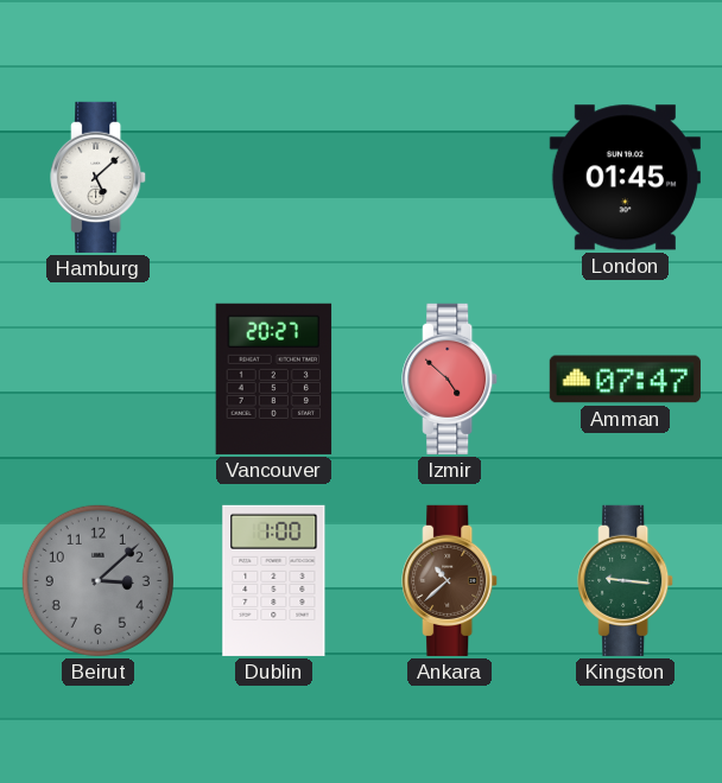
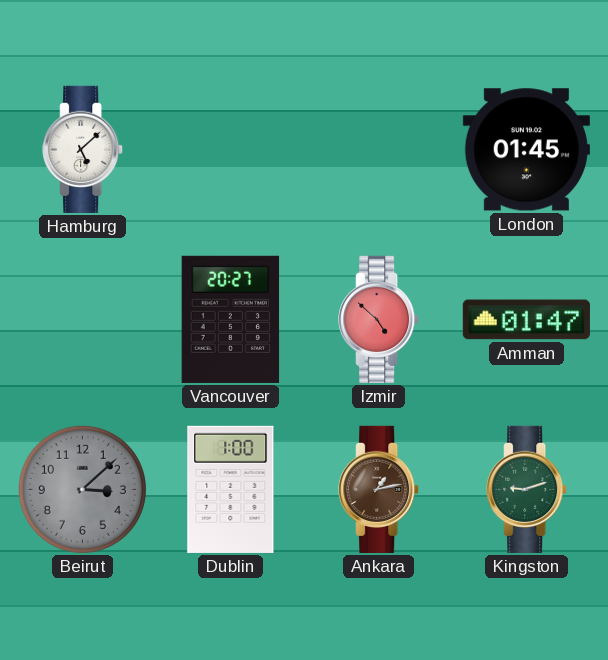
Amman: 07:47 -> 01:47
Ankara: 10:38 -> 1:13
Kingston: 9:16 -> 9:12
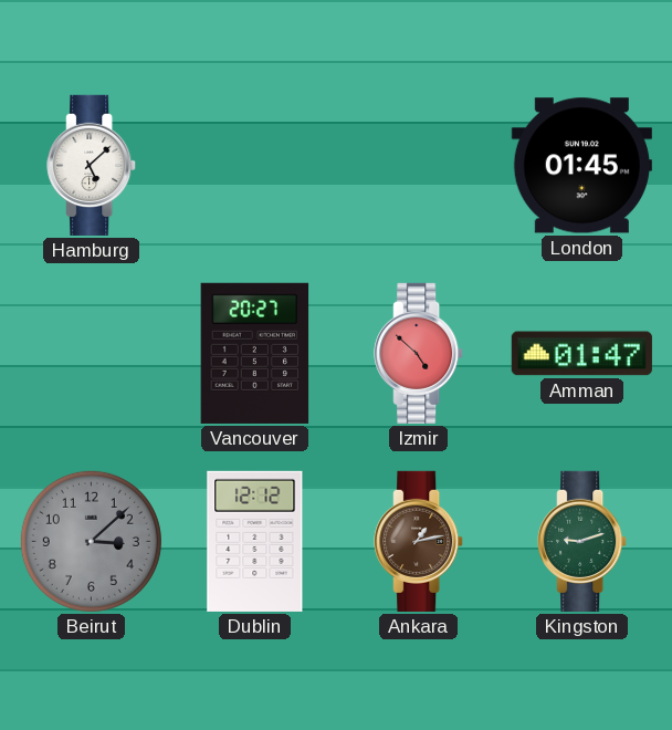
Dublin: 1:00 -> 12:12
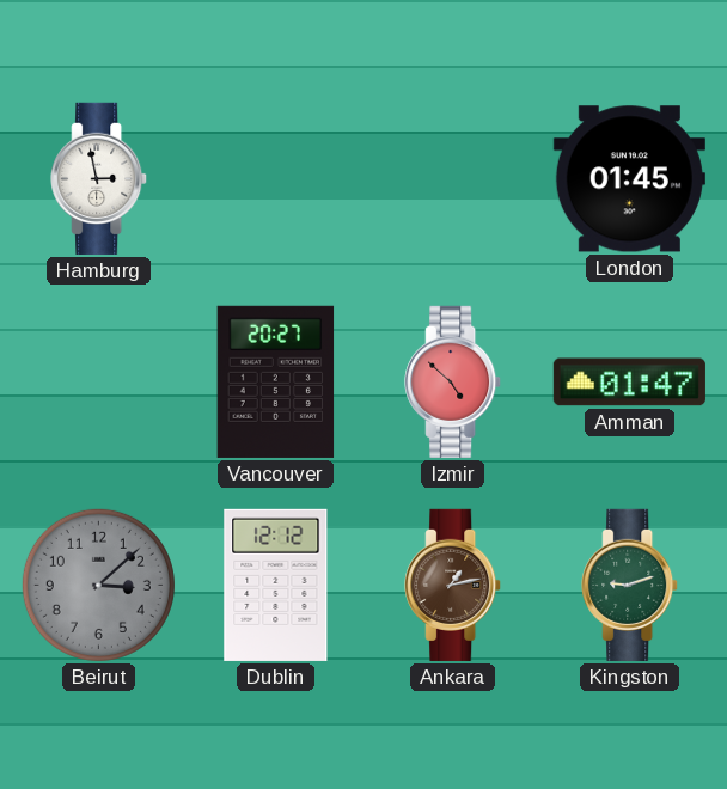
Hamburg: 5:08 -> 2:58
